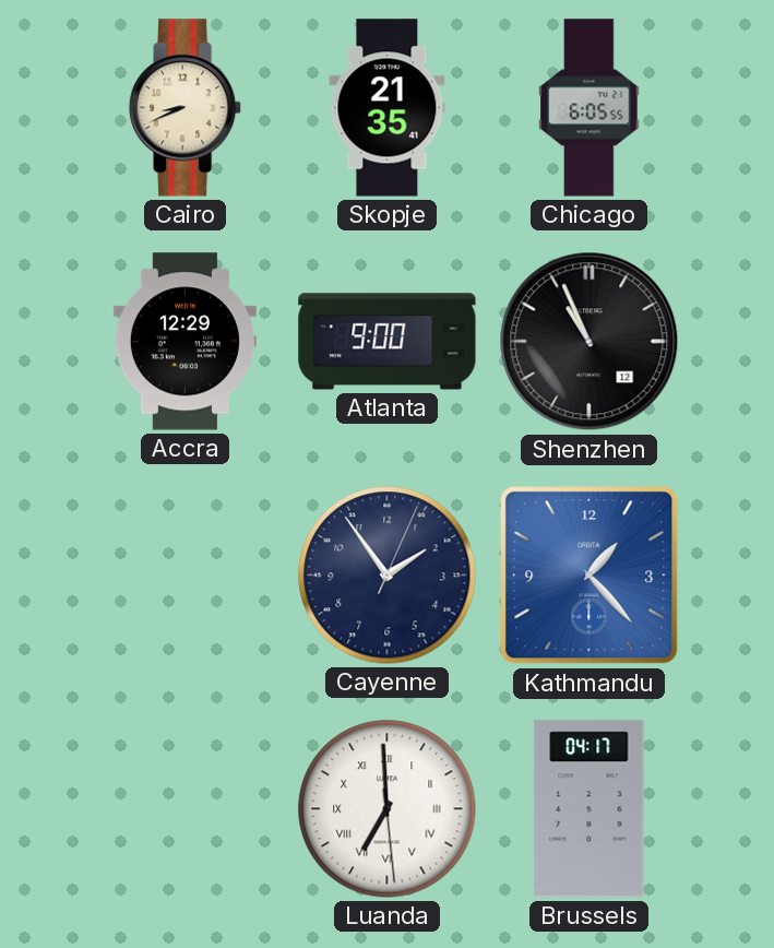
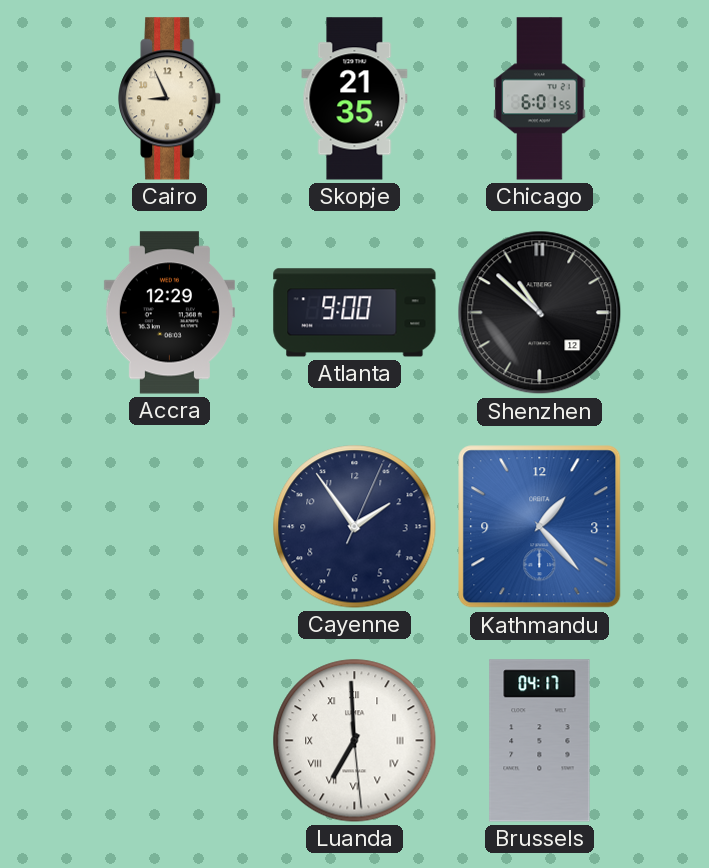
Cairo: 8:41 -> 8:56
Chicago: 6:05 -> 6:01
Shenzhen: 10:56 -> 10:52
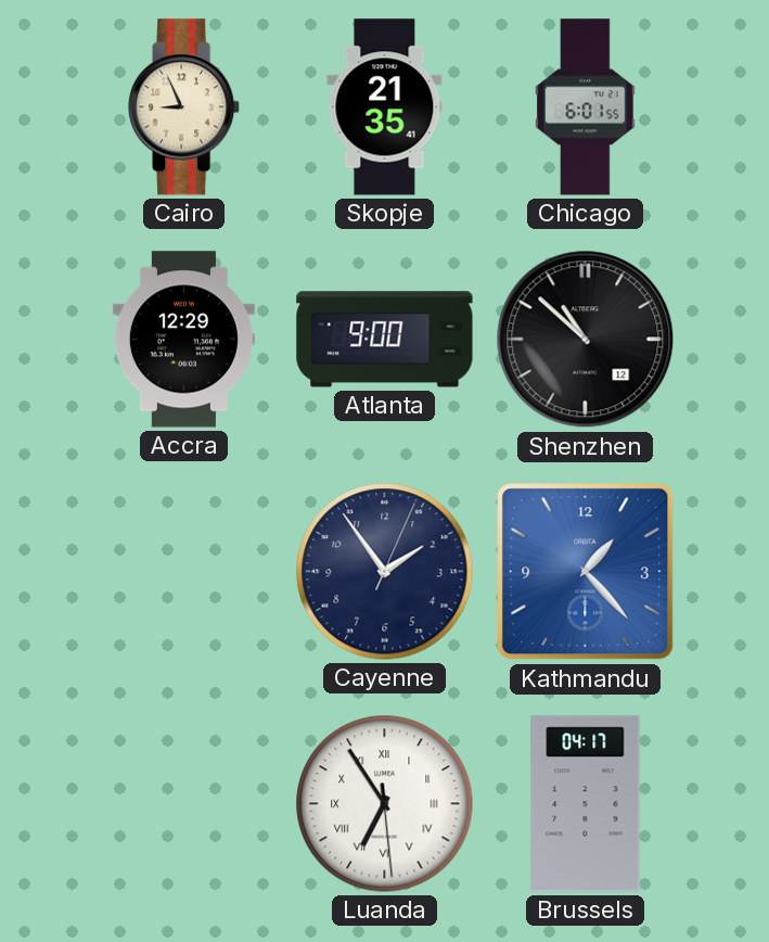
Luanda: 6:59 -> 6:54
